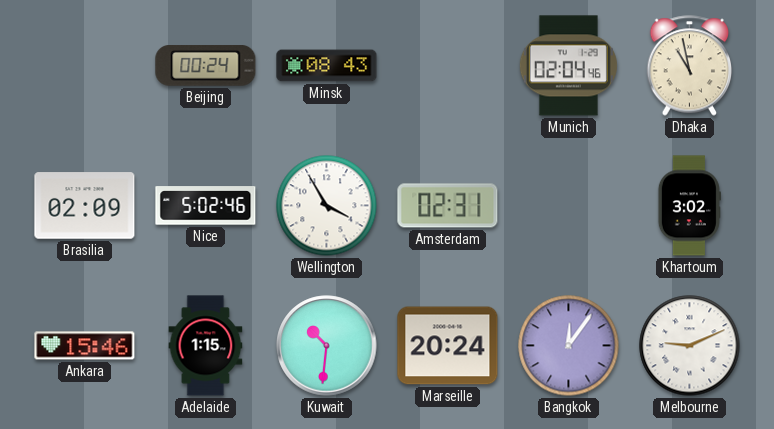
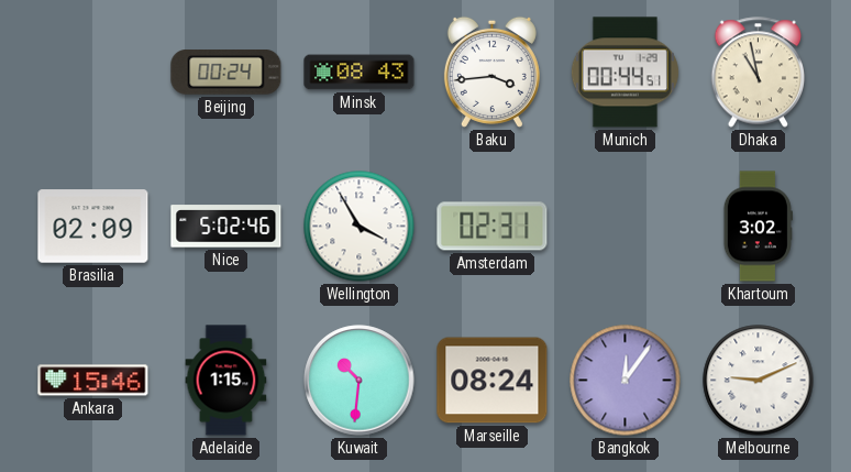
Baku: none -> 3:44
Munich: 02:04 -> 00:44
Marseille: 20:24 -> 08:24
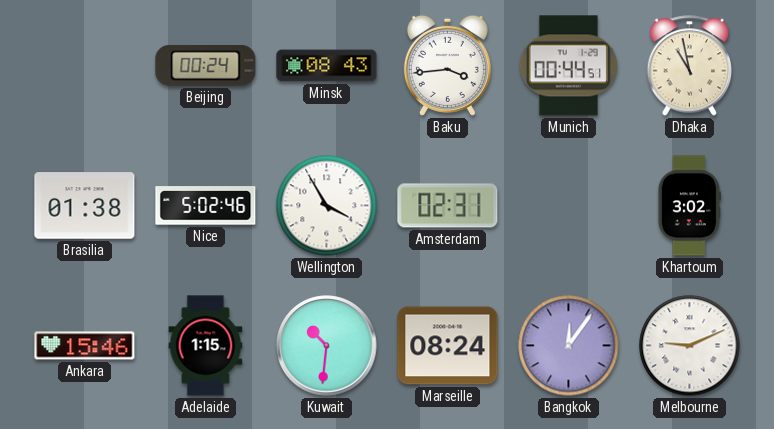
Brasilia: 02:09 -> 01:38
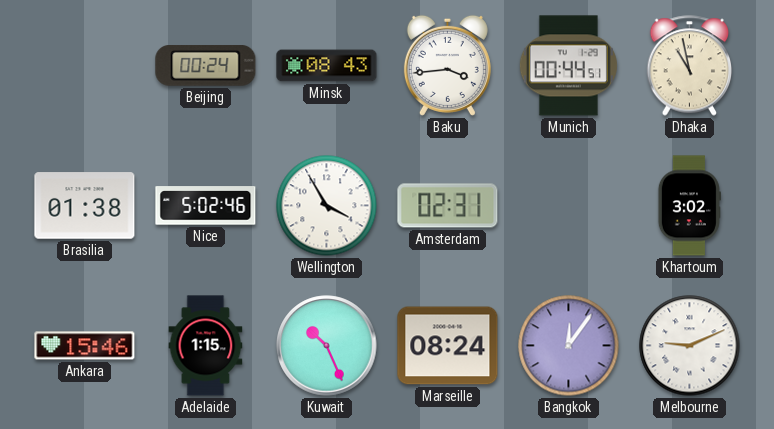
Kuwait: 10:31 -> 10:26
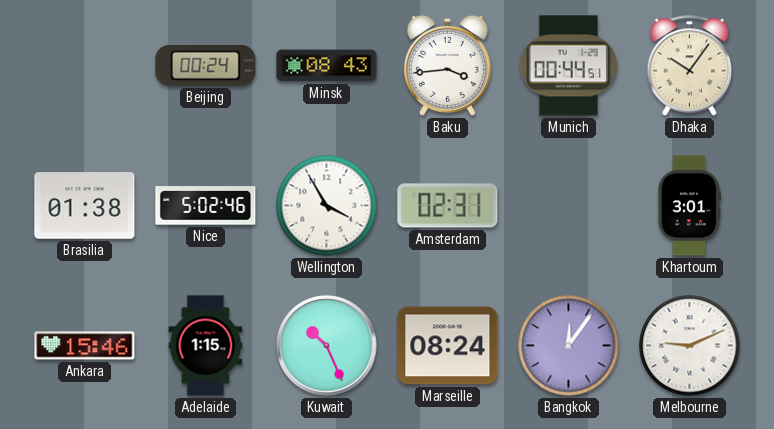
Dhaka: 10:58 -> 10:06
Khartoum: 3:02 -> 3:01
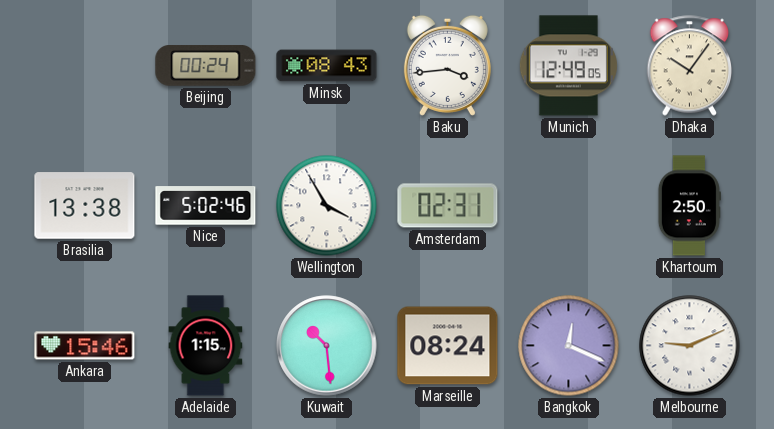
Munich: 00:44 -> 12:49
Brasilia: 01:38 -> 13:38
Khartoum: 3:01 -> 2:50
Kuwait: 10:26 -> 10:29
Bangkok: 12:06 -> 12:19
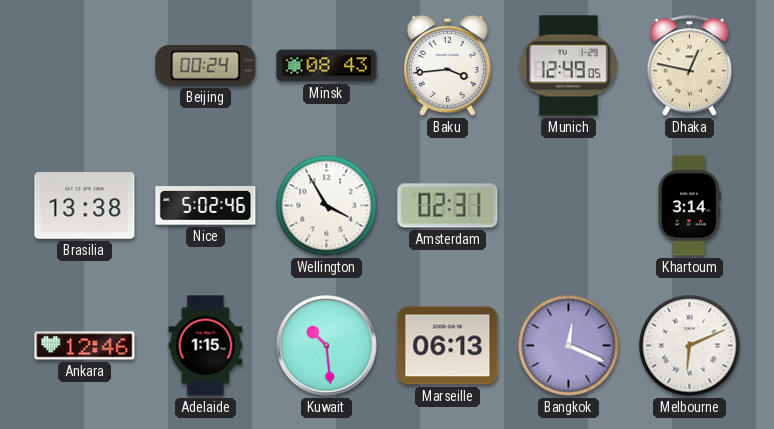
Dhaka: 10:06 -> 12:47
Khartoum: 2:50 -> 3:14
Ankara: 15:46 -> 12:46
Marseille: 08:24 -> 06:13
Melbourne: 9:11 -> 6:11
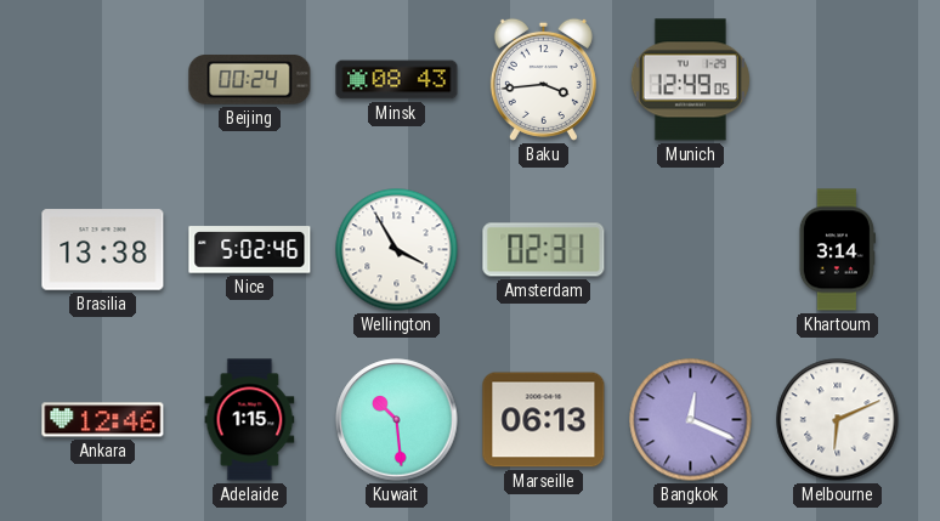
Dhaka: 12:47 -> none
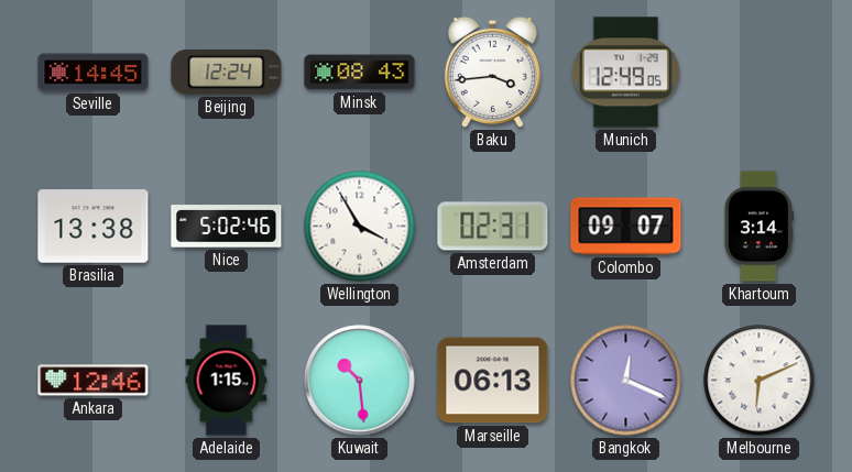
Seville: none -> 14:45
Beijing: 00:24 -> 12:24
Colombo: none -> 09:07
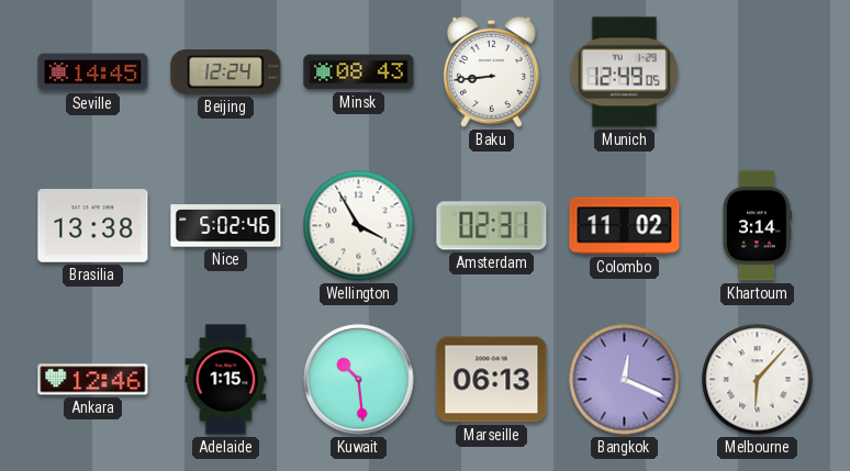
Baku: 3:44 -> 8:44
Colombo: 09:07 -> 11:02
Melbourne: 6:11 -> 6:07
